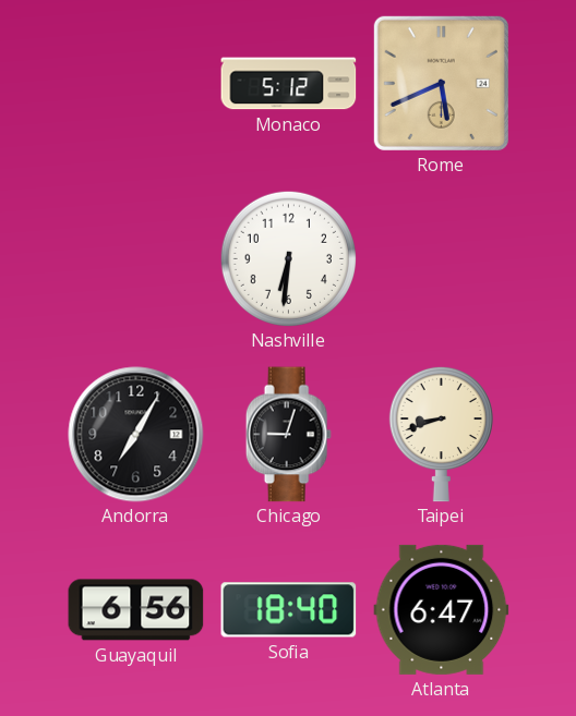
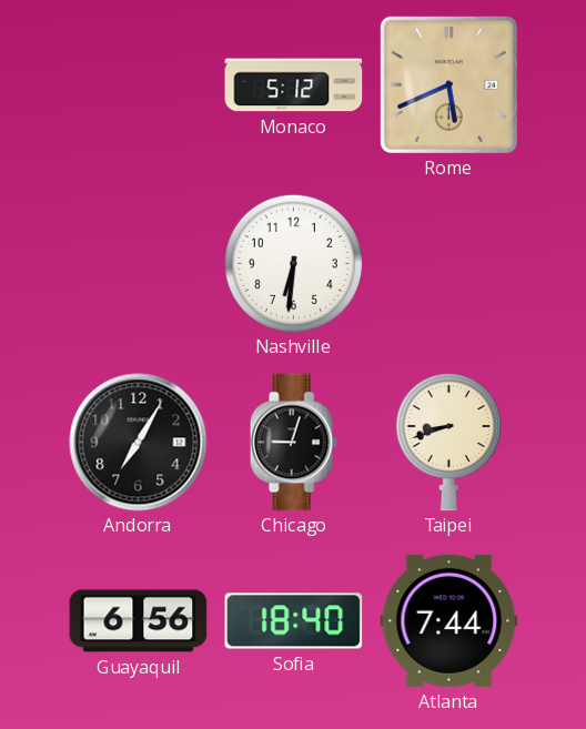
Atlanta: 6:47 -> 7:44
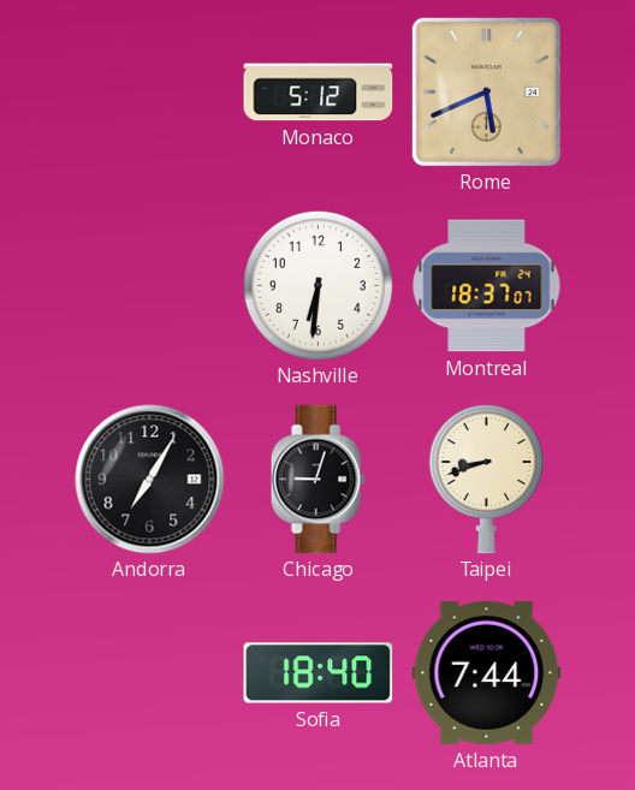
Montreal: none -> 18:37
Guayaquil: 6:56 -> none
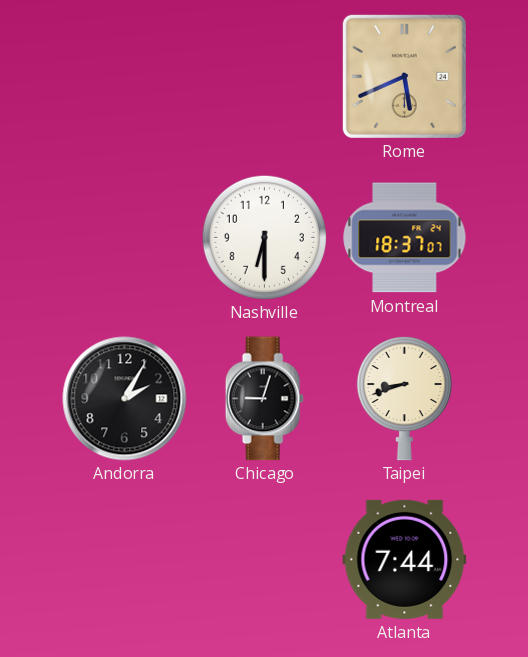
Monaco: 5:12 -> none
Nashville: 6:31 -> 6:30
Andorra: 7:05 -> 2:05
Sofia: 18:40 -> none
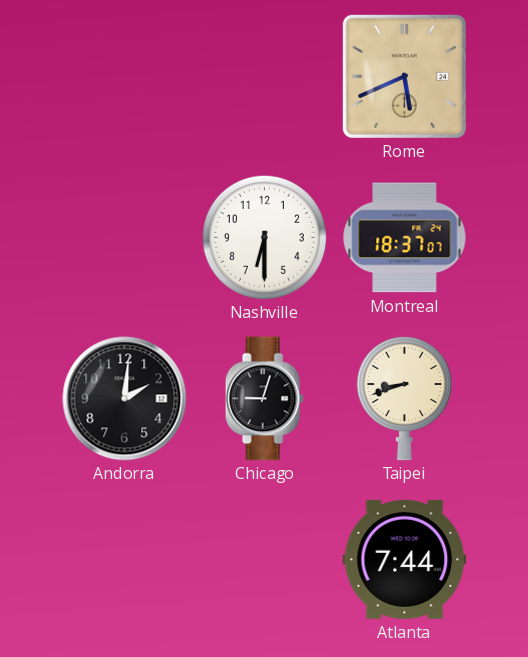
Andorra: 2:05 -> 2:01
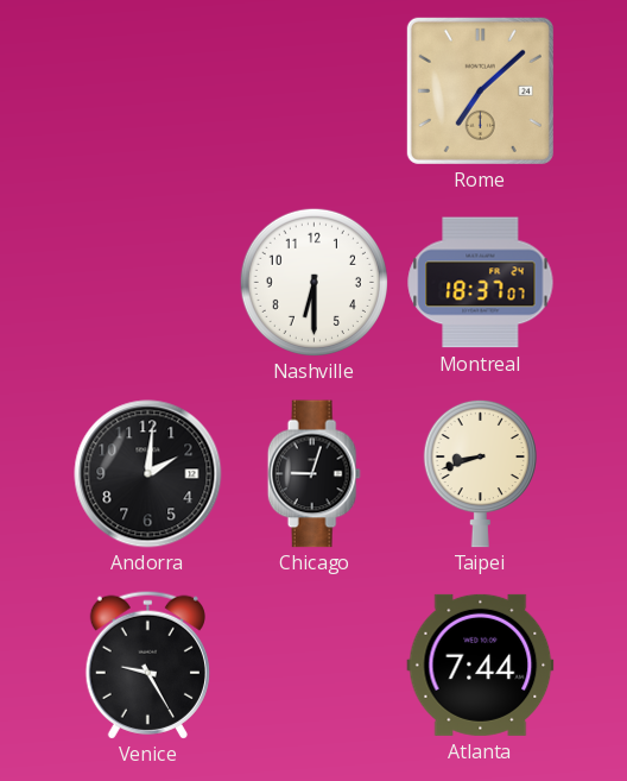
Rome: 5:41 -> 7:08
Venice: none -> 9:25
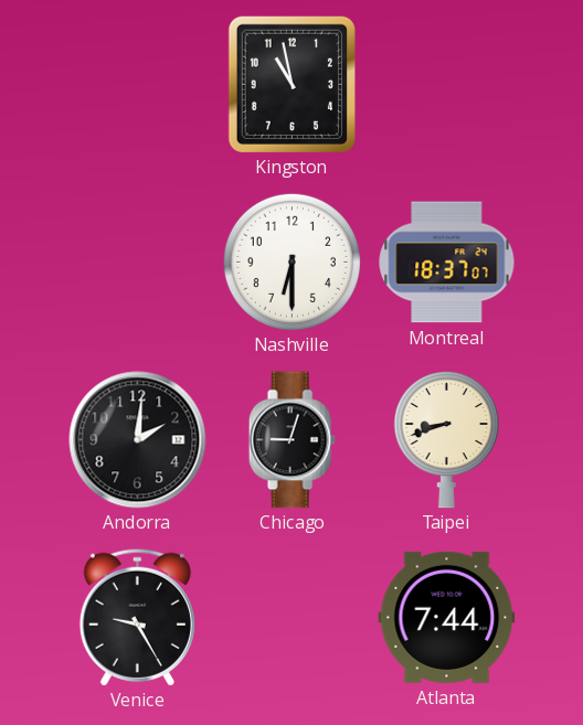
Kingston: none -> 10:58
Rome: 7:08 -> none
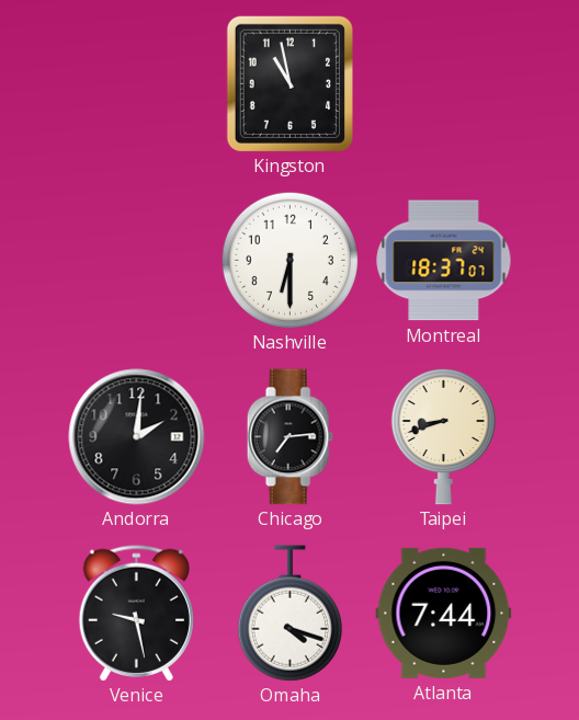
Chicago: 9:03 -> 7:14
Venice: 9:25 -> 9:28
Omaha: none -> 4:18
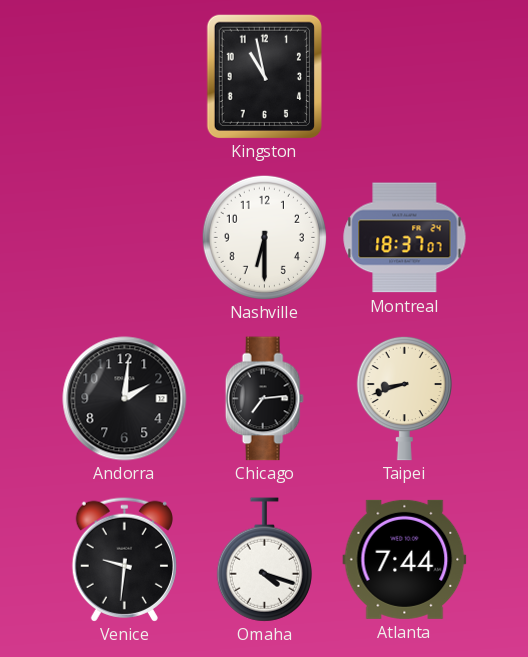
Venice: 9:28 -> 9:31
